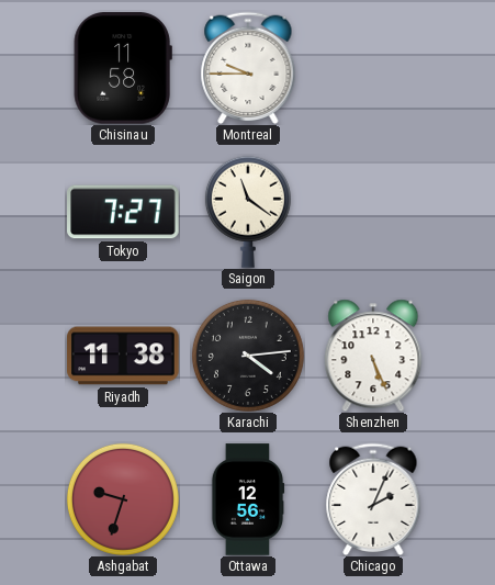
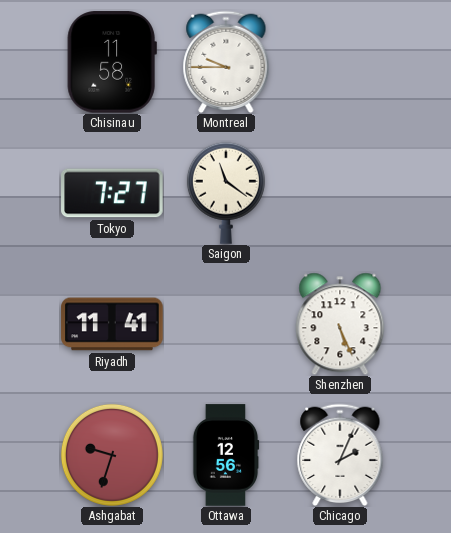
Riyadh: 11:38 -> 11:41
Karachi: 4:14 -> none
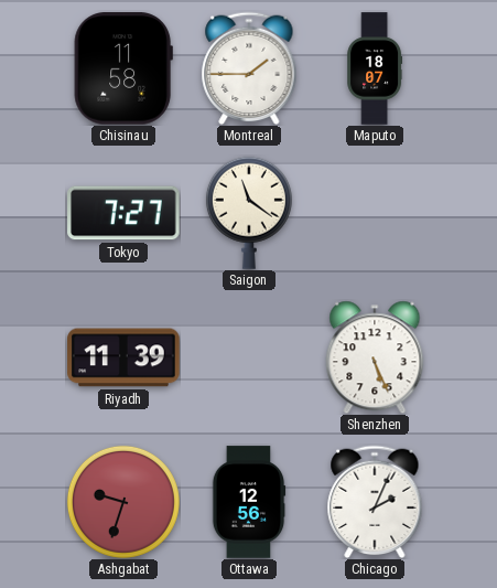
Montreal: 9:45 -> 1:45
Maputo: none -> 18:07
Riyadh: 11:41 -> 11:39
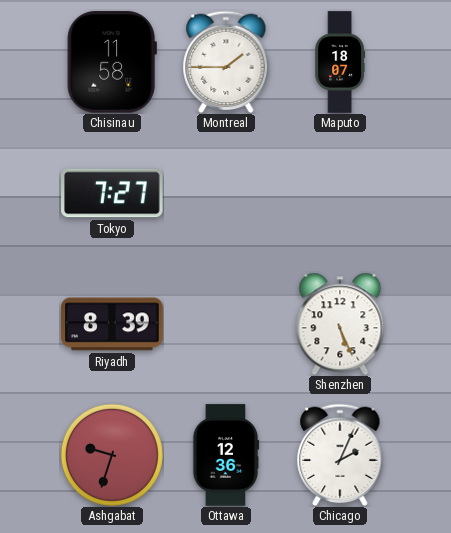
Saigon: 11:21 -> none
Riyadh: 11:39 -> 8:39
Ottawa: 12:56 -> 12:36
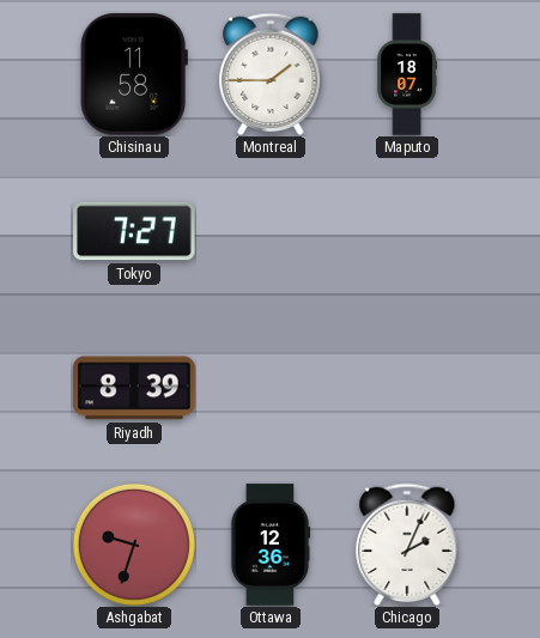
Shenzhen: 5:26 -> none
